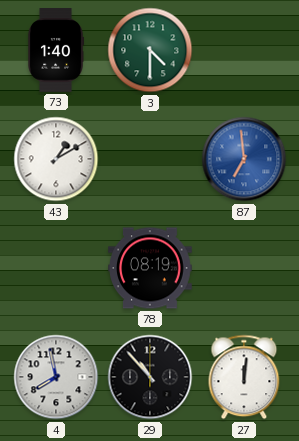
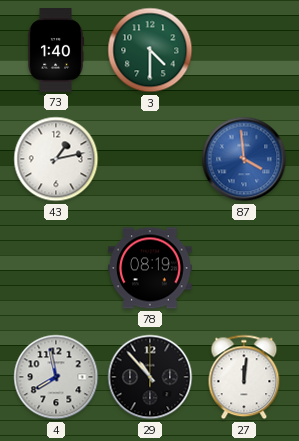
43: 1:10 -> 1:13
87: 6:59 -> 3:59
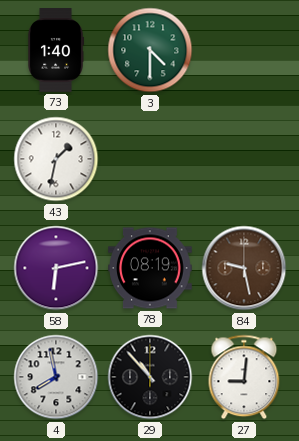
43: 1:13 -> 1:32
87: 3:59 -> none
58: none -> 6:13
84: none -> 9:28
27: 12:01 -> 9:01
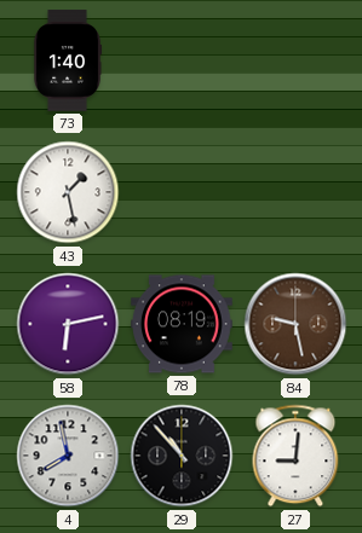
3: 4:30 -> none
43: 1:32 -> 1:28
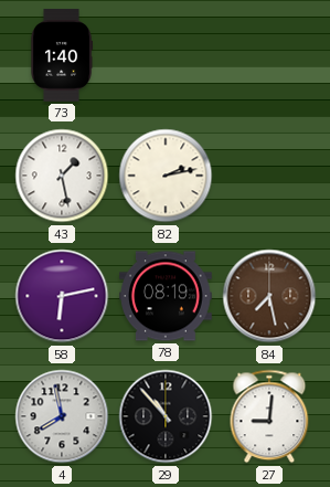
82: none -> 2:13
84: 9:28 -> 7:28
